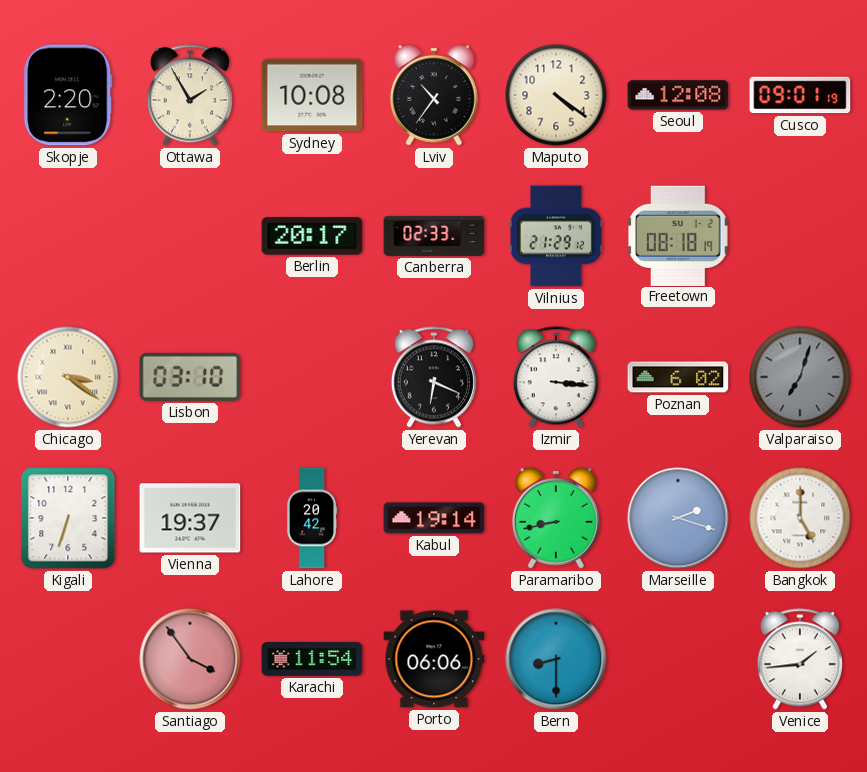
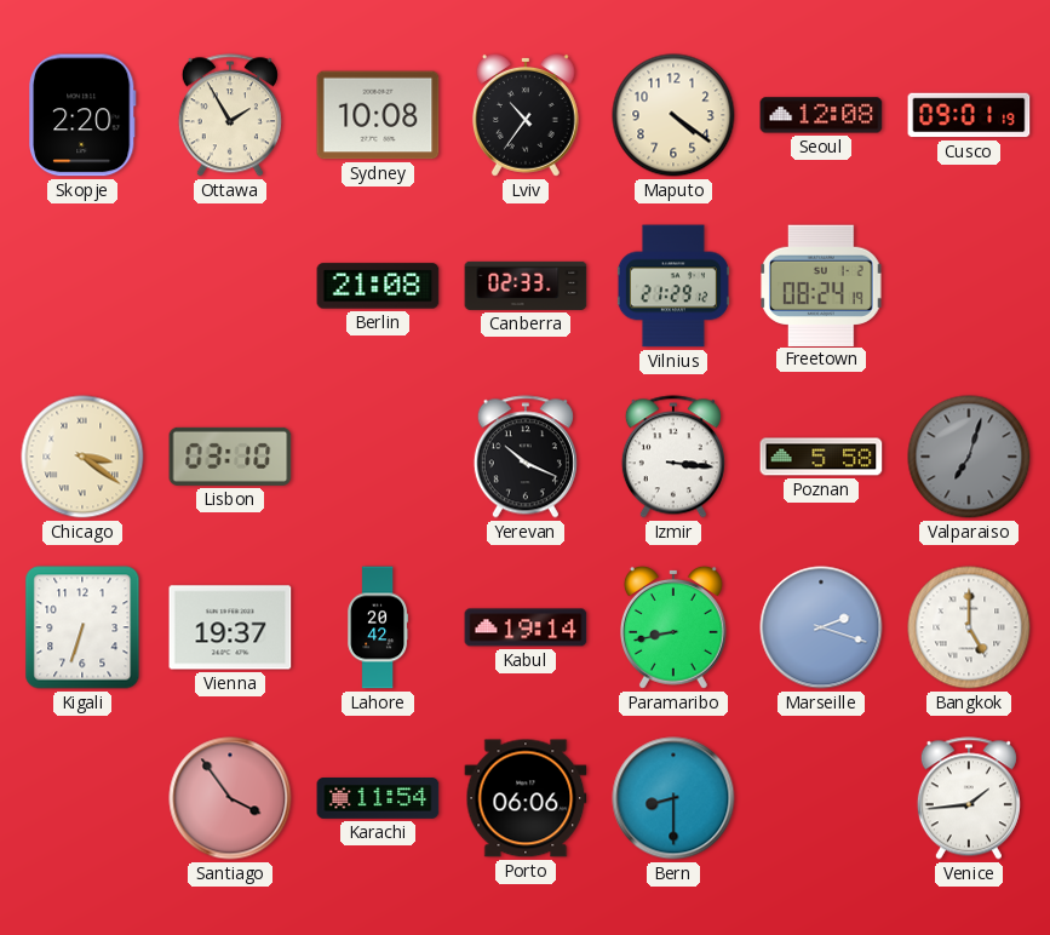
Berlin: 20:17 -> 21:08
Freetown: 08:18 -> 08:24
Yerevan: 6:19 -> 10:19
Poznan: 6:02 -> 5:58
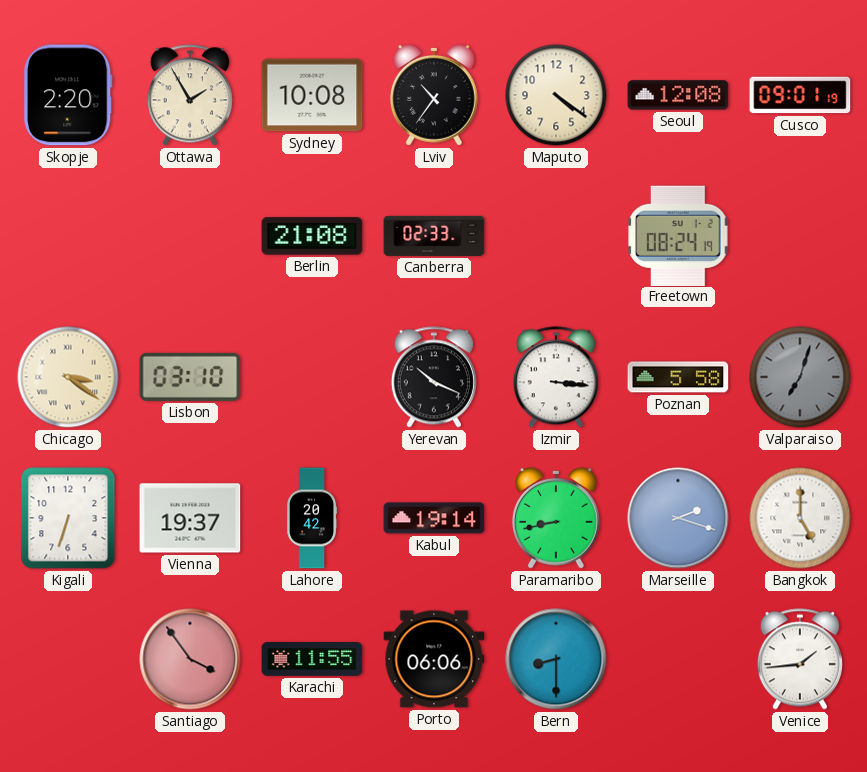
Vilnius: 21:29 -> none
Karachi: 11:54 -> 11:55
